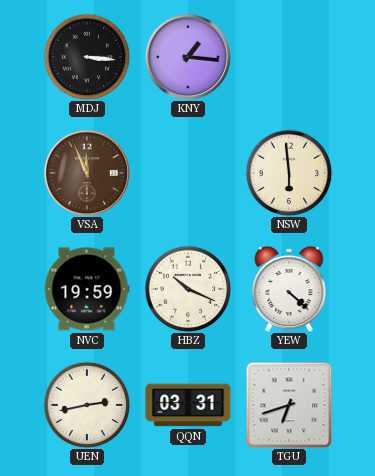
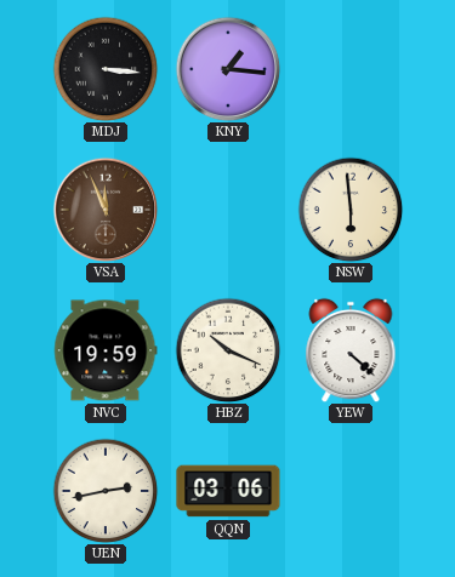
QQN: 03:31 -> 03:06
TGU: 6:42 -> none
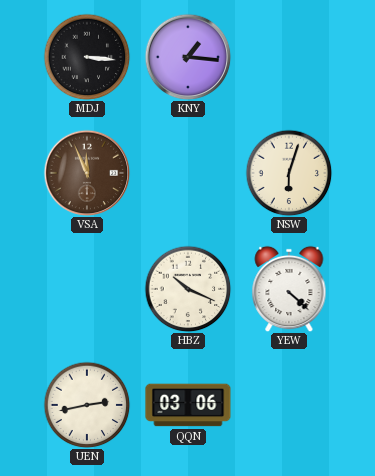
NSW: 5:59 -> 6:03
NVC: 19:59 -> none
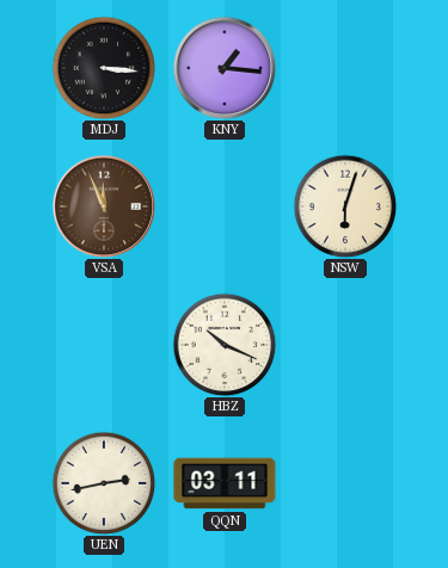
YEW: 4:22 -> none
QQN: 03:06 -> 03:11
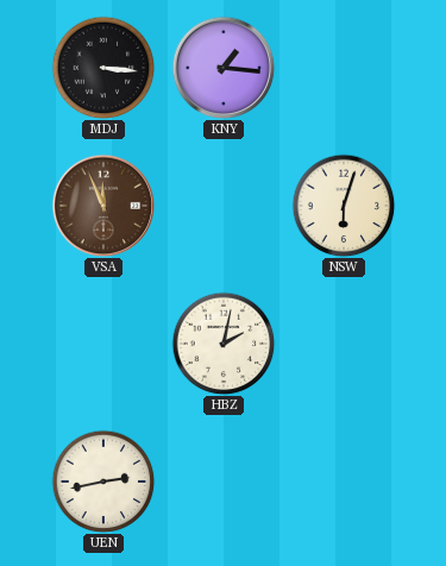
HBZ: 10:19 -> 2:02
QQN: 03:11 -> none
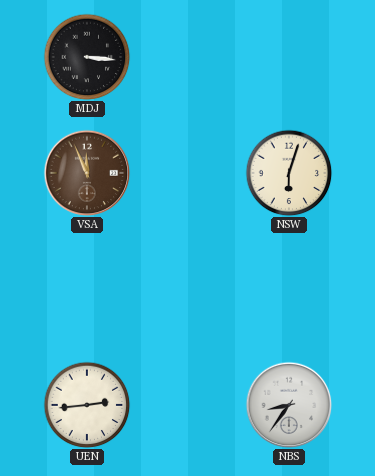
KNY: 1:16 -> none
HBZ: 2:02 -> none
UEN: 2:43 -> 2:44
NBS: none -> 8:36
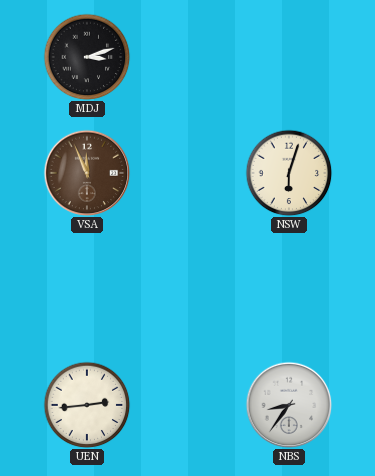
MDJ: 3:16 -> 3:12
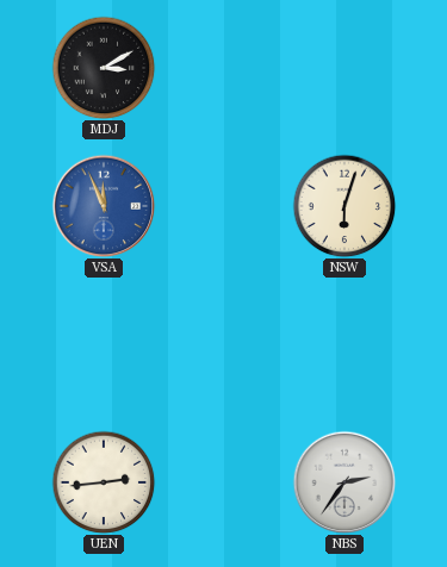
MDJ: 3:12 -> 3:10
VSA dial: brown -> blue
NBS: 8:36 -> 2:36
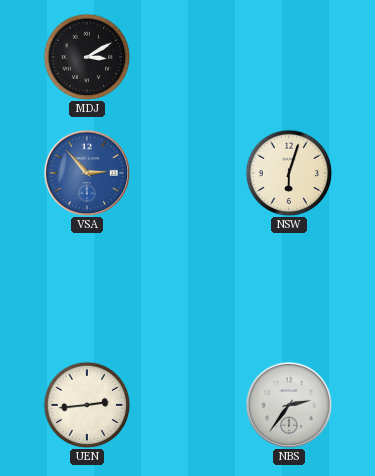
VSA: 11:56 -> 2:53
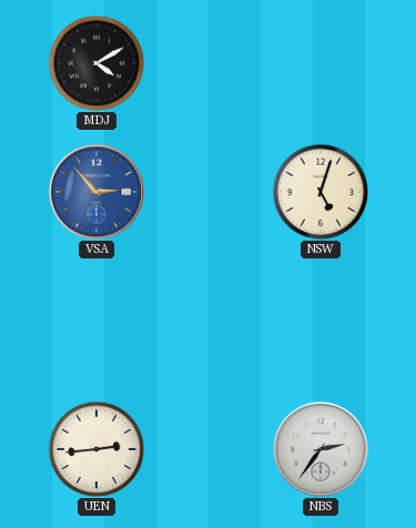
MDJ: 3:10 -> 4:10
NSW: 6:03 -> 5:03
